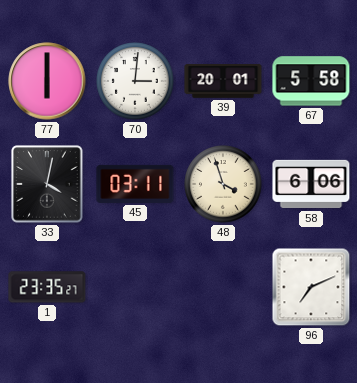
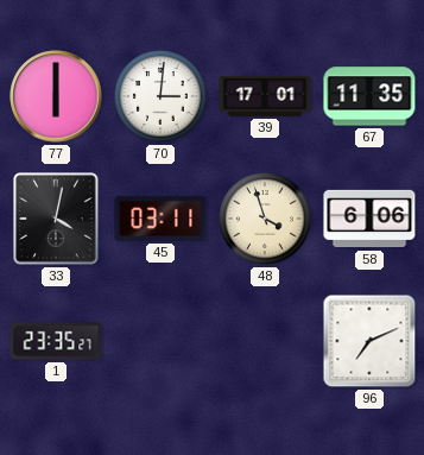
39: 20:01 -> 17:01
67: 5:58 -> 11:35
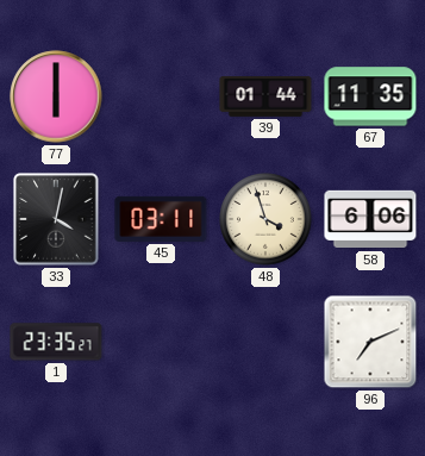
70: 3:01 -> none
39: 17:01 -> 01:44
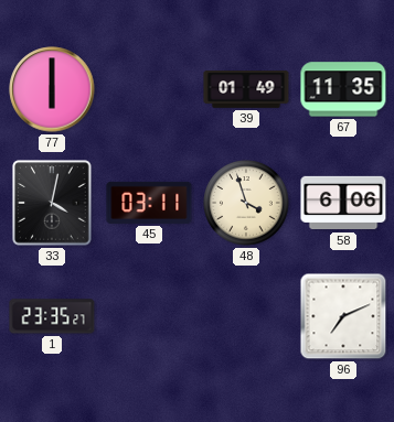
39: 01:44 -> 01:49
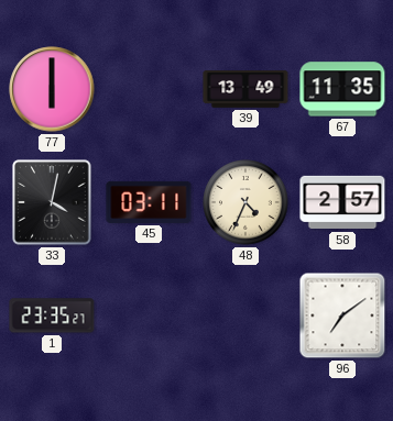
39: 01:49 -> 13:49
48: 3:57 -> 4:34
58: 6:06 -> 2:57
96: 7:11 -> 7:09
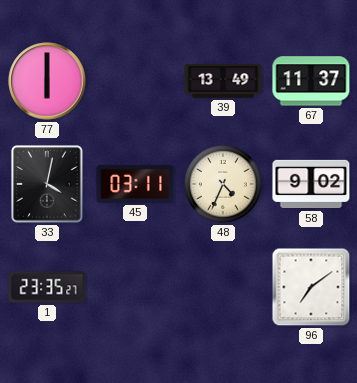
67: 11:35 -> 11:37
58: 2:57 -> 9:02
